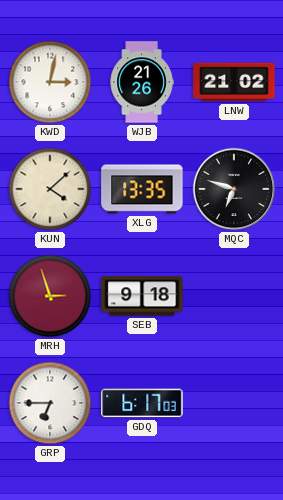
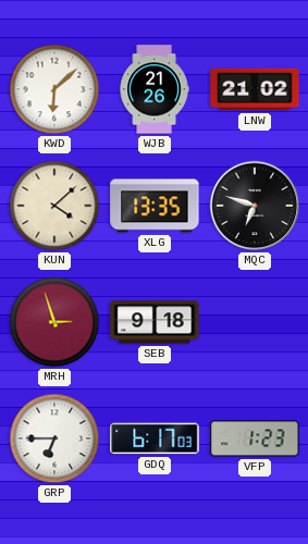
KWD: 3:02 -> 6:08
VFP: none -> 1:23
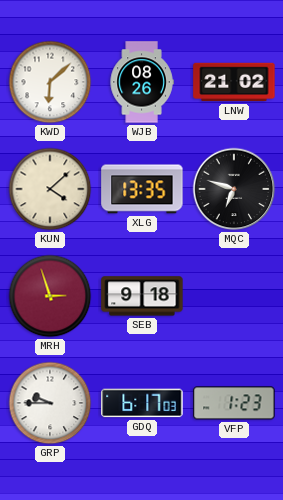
WJB: 21:26 -> 08:26
GRP: 6:45 -> 9:45
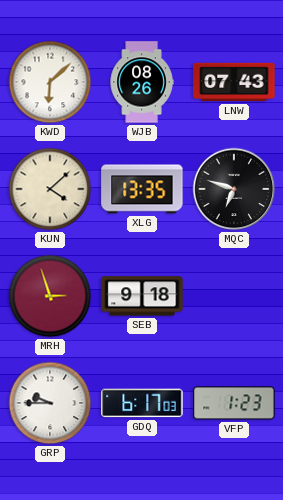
LNW: 21:02 -> 07:43
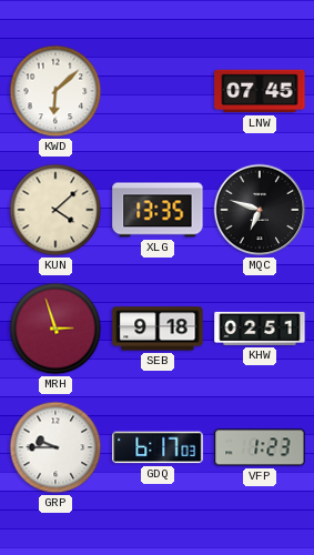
WJB: 08:26 -> none
LNW: 07:43 -> 07:45
KHW: none -> 02:51
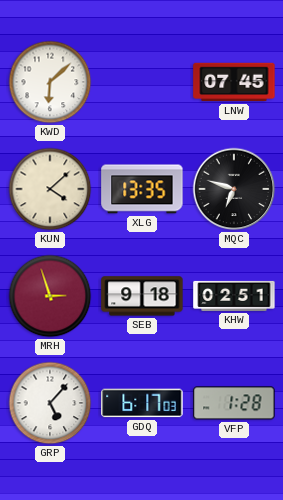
GRP: 9:45 -> 5:07
VFP: 1:23 -> 1:28
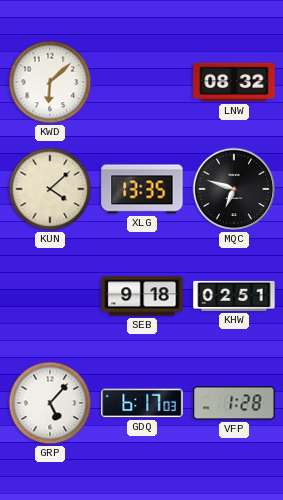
LNW: 07:45 -> 08:32
MRH: 2:57 -> none
